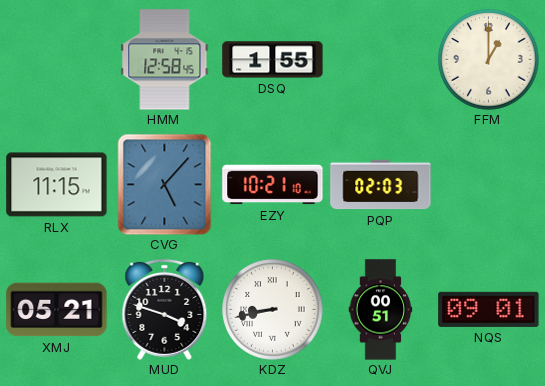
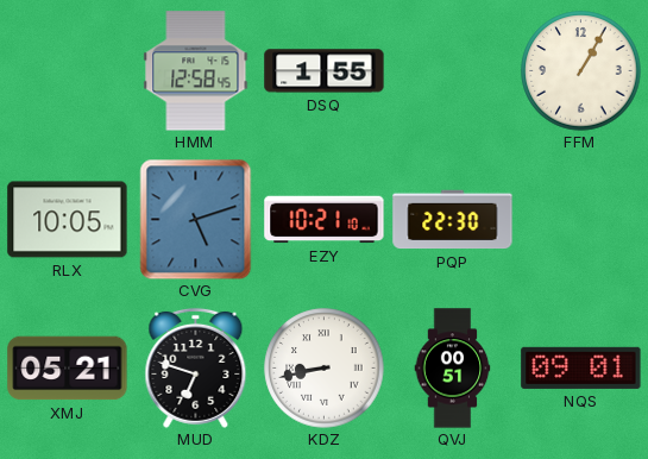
FFM: 1:00 -> 1:05
RLX: 11:15 -> 10:05
CVG: 5:07 -> 5:12
PQP: 02:03 -> 22:30
MUD: 3:48 -> 6:48
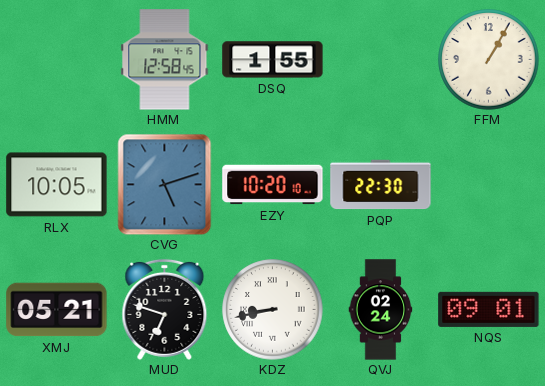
EZY: 10:21 -> 10:20
QVJ: 00:51 -> 02:24
